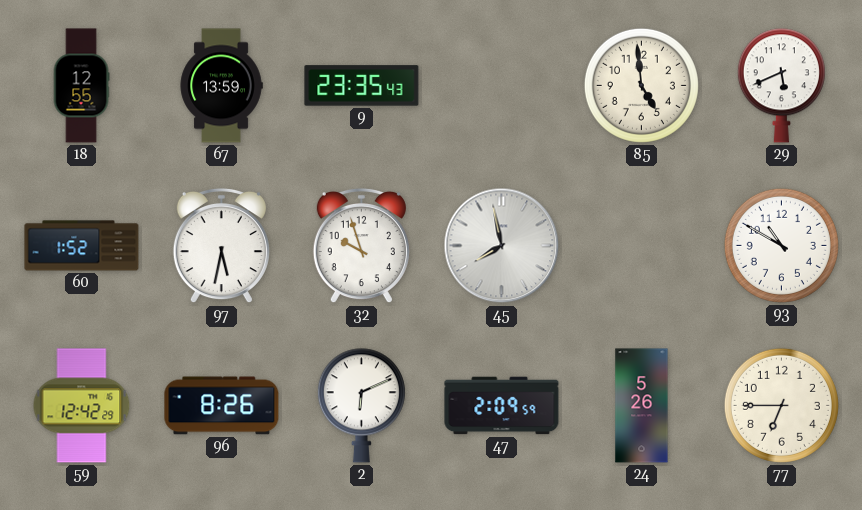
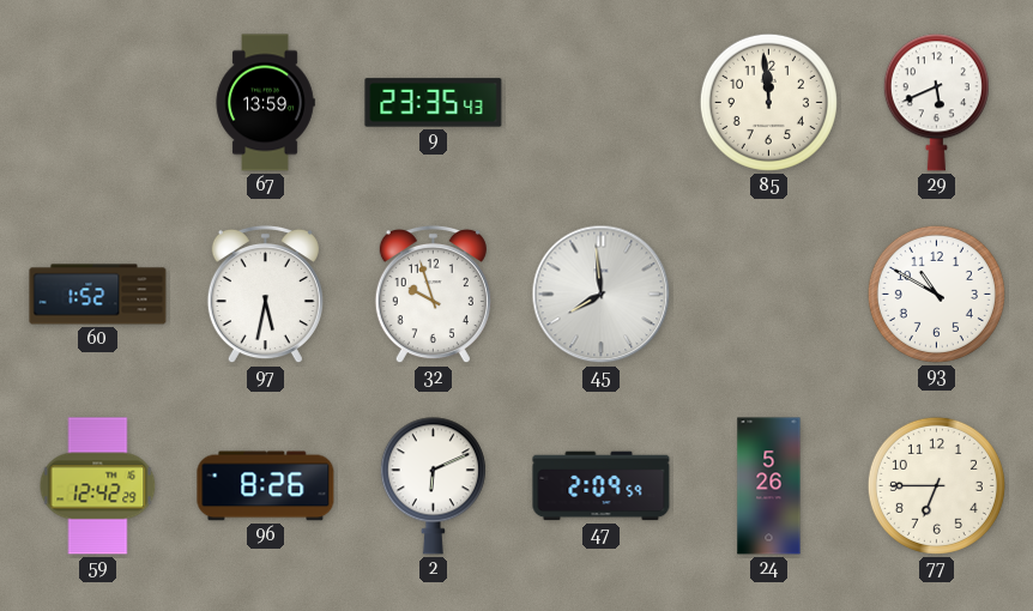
18: 12:55 -> none
85: 4:59 -> 11:59
45: 7:58 -> 7:59
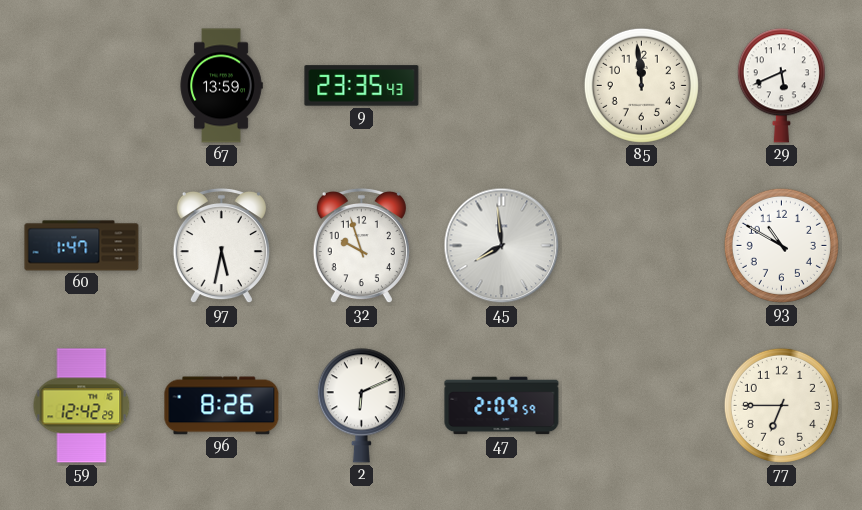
60: 1:52 -> 1:47
24: 5:26 -> none
